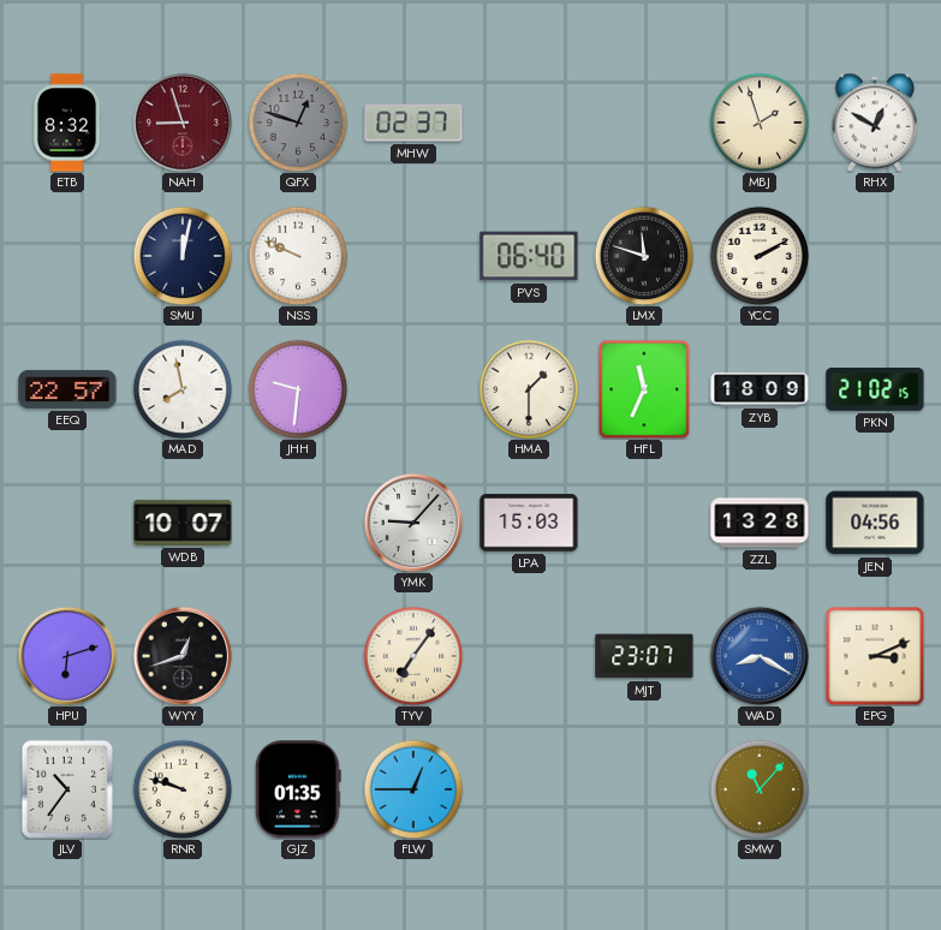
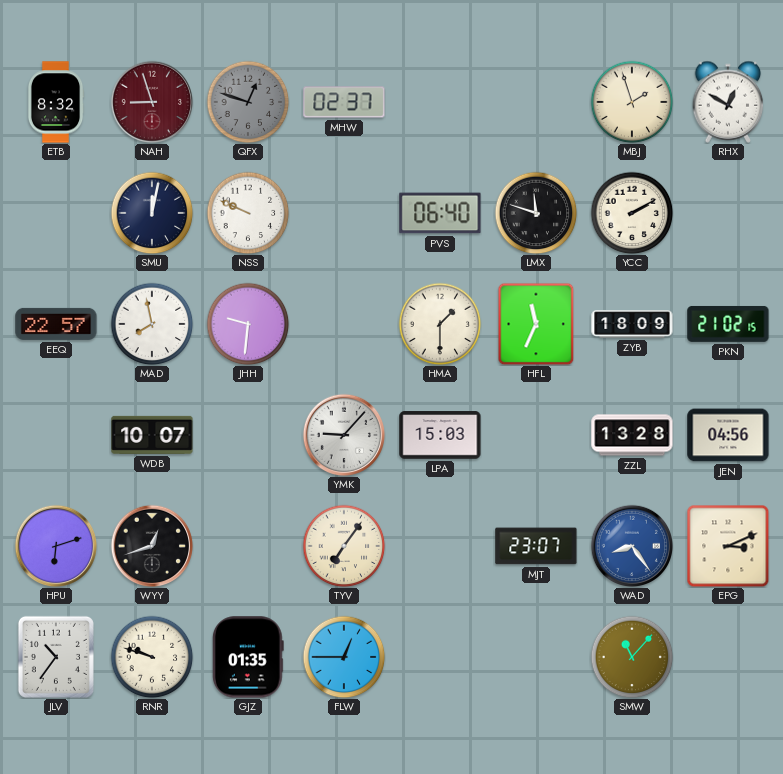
WAD: 8:20 -> 8:24
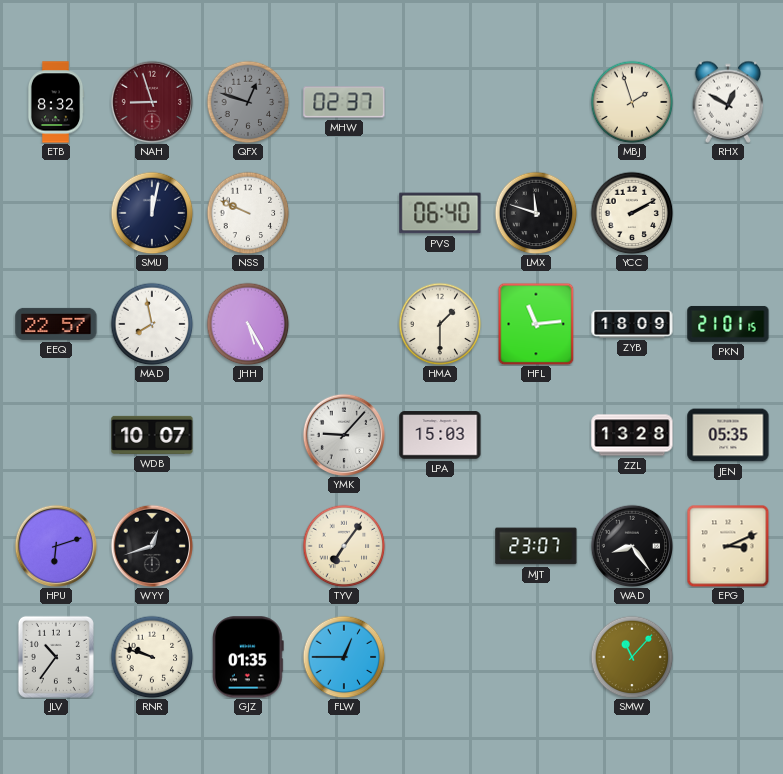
JHH: 9:31 -> 5:25
HFL: 11:34 -> 11:14
PKN: 21:02 -> 21:01
JEN: 04:56 -> 05:35
WAD dial: blue -> black
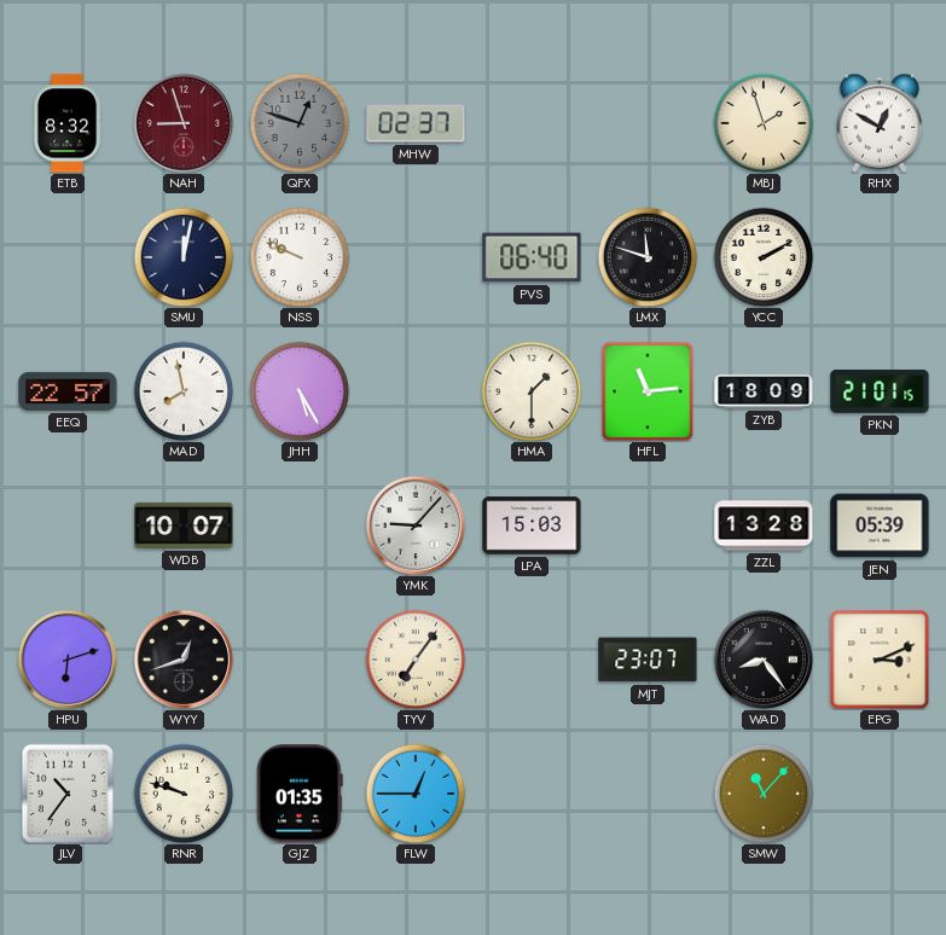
JEN: 05:35 -> 05:39
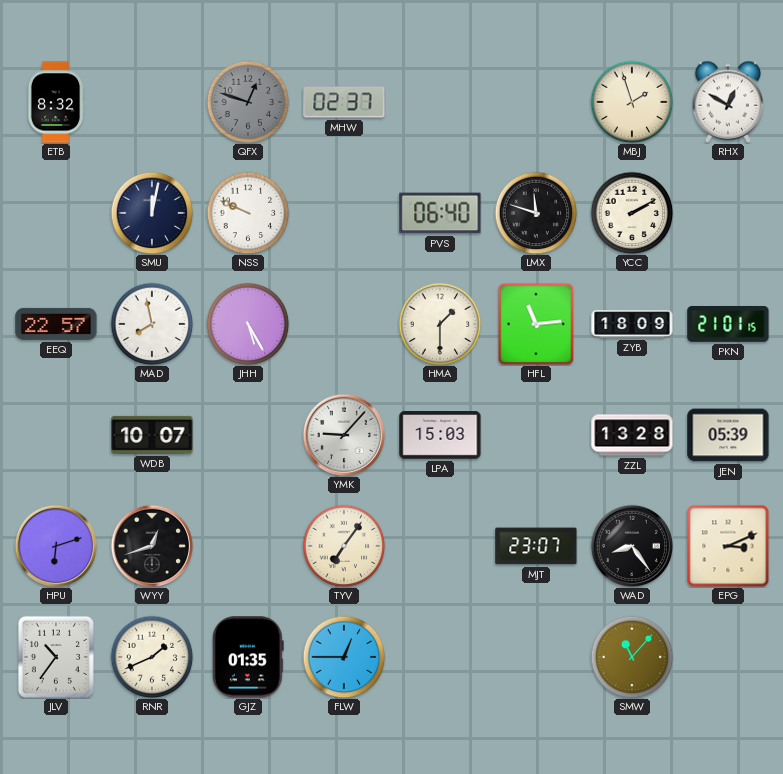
NAH: 8:57 -> none
RNR: 9:48 -> 1:41
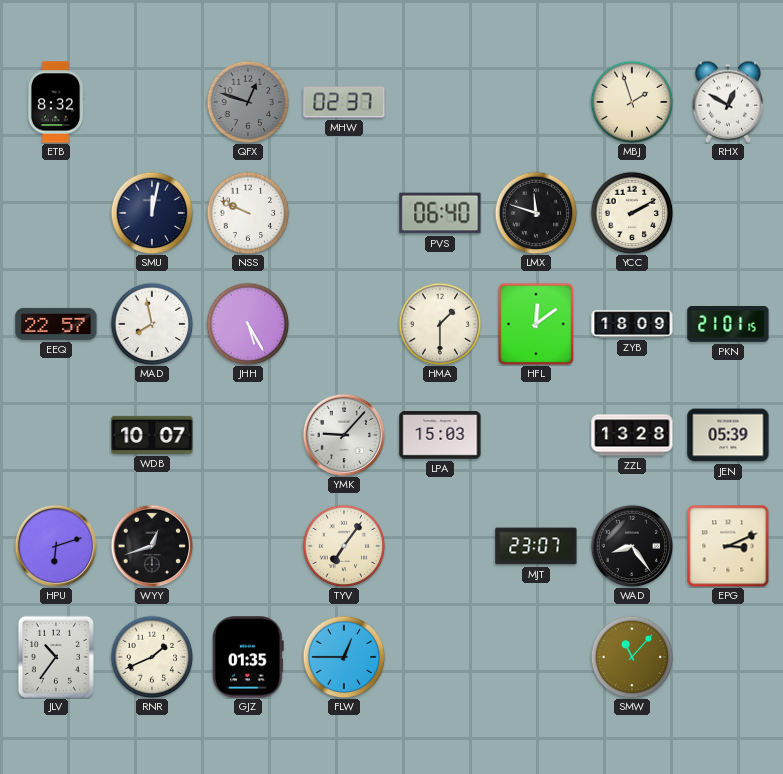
HFL: 11:14 -> 12:09
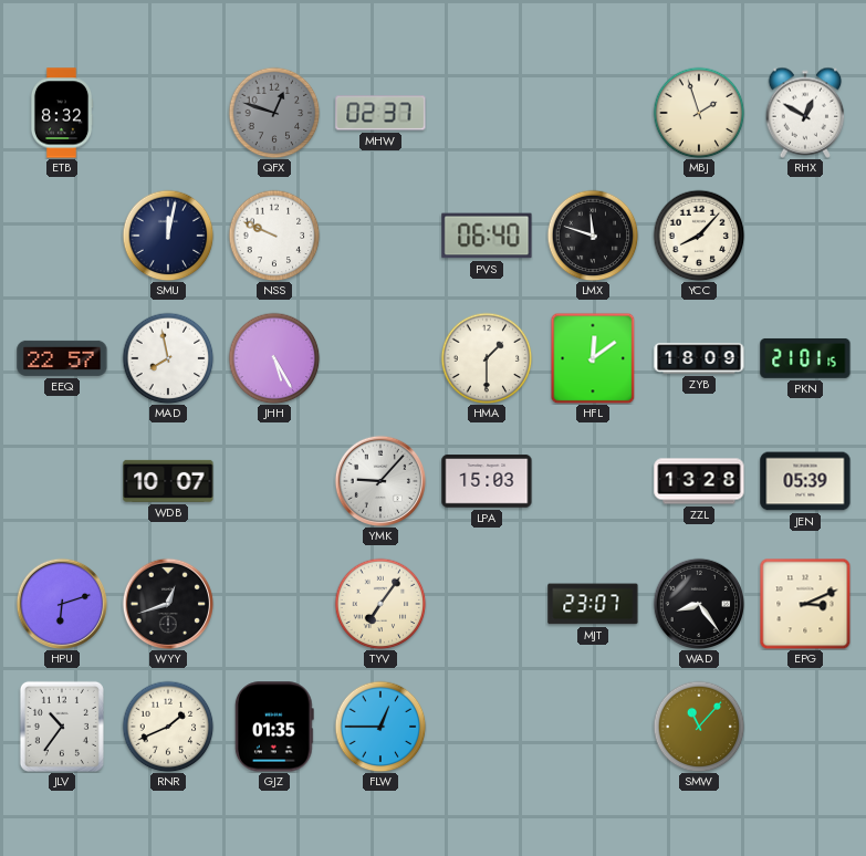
YCC: 2:10 -> 8:07
